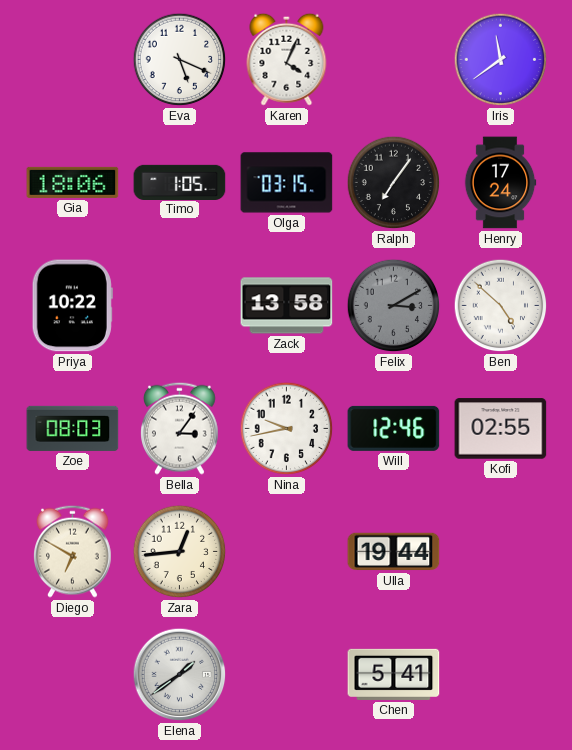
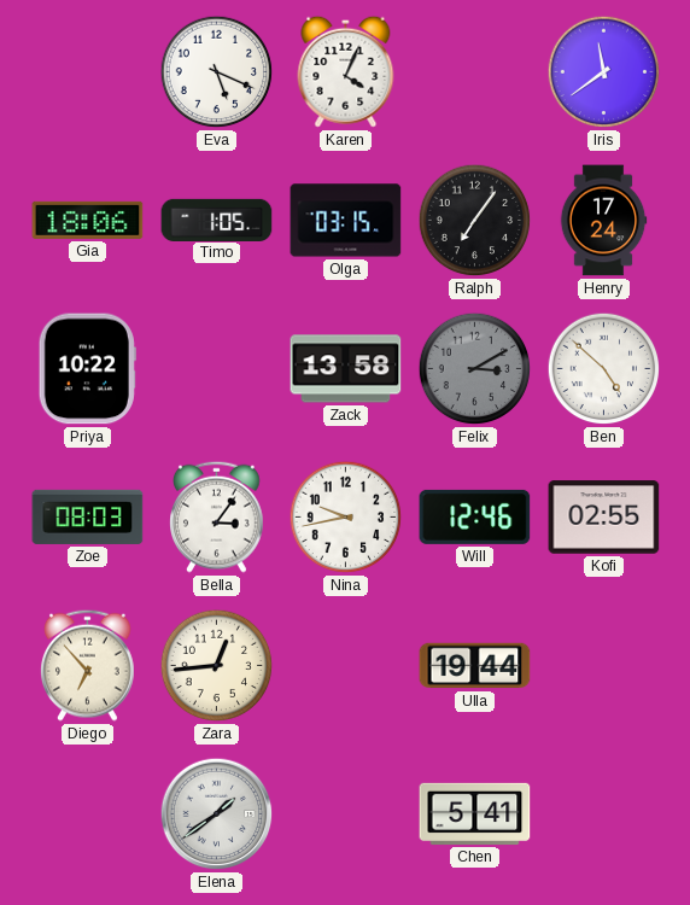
Diego: 6:50 -> 6:53
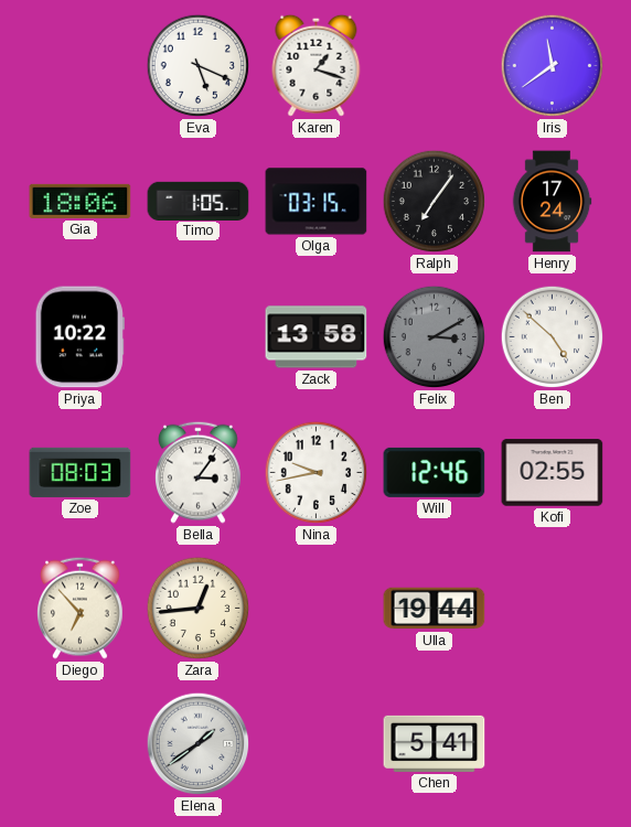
Karen: 4:04 -> 1:18
